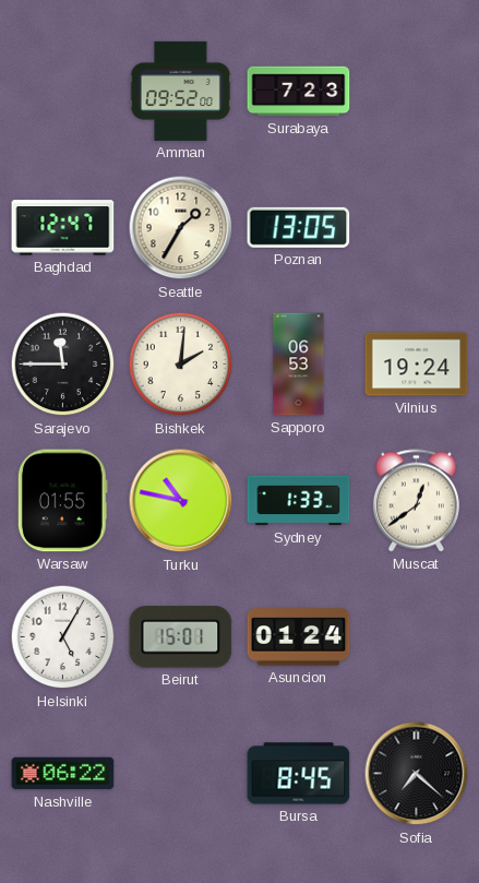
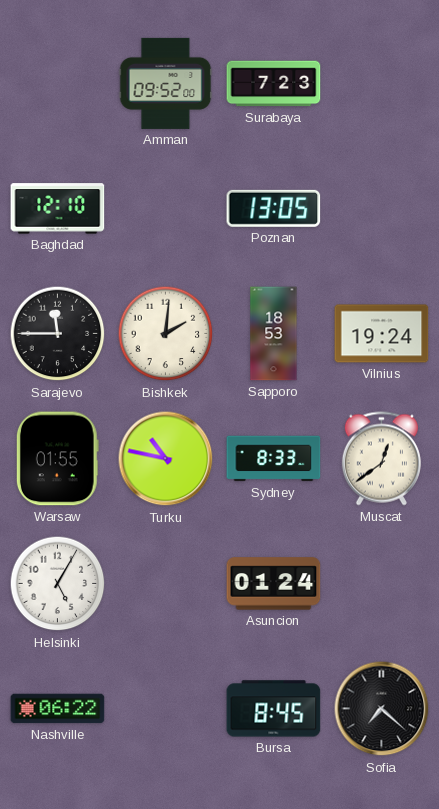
Baghdad: 12:47 -> 12:10
Seattle: 1:35 -> none
Sapporo: 06:53 -> 18:53
Sydney: 1:33 -> 8:33
Beirut: 15:01 -> none
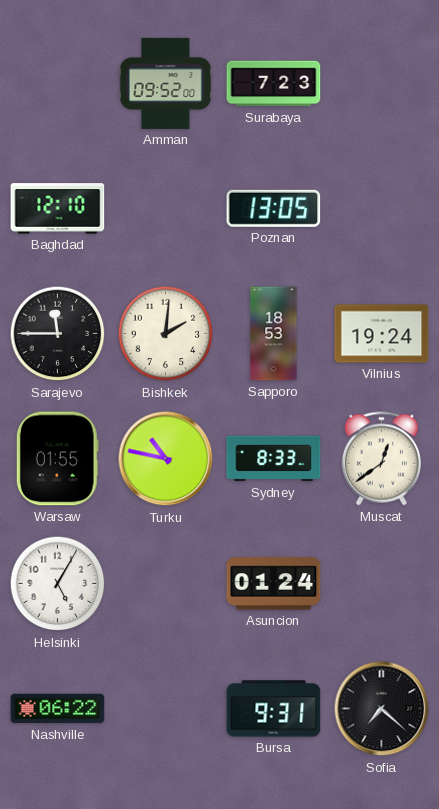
Bursa: 8:45 -> 9:31
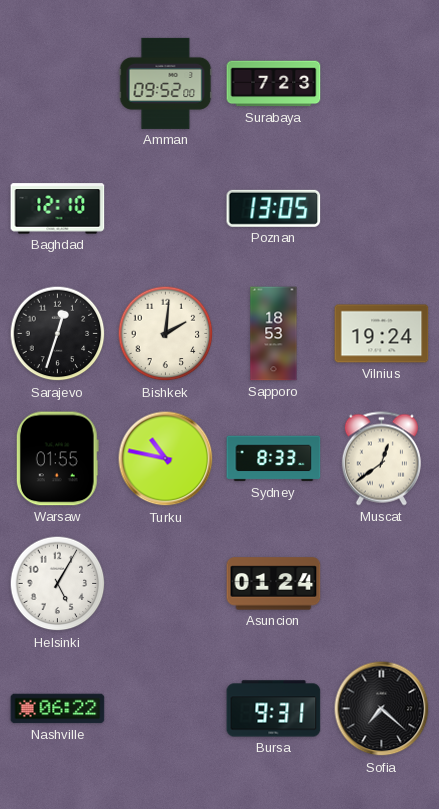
Sarajevo: 11:45 -> 12:33
